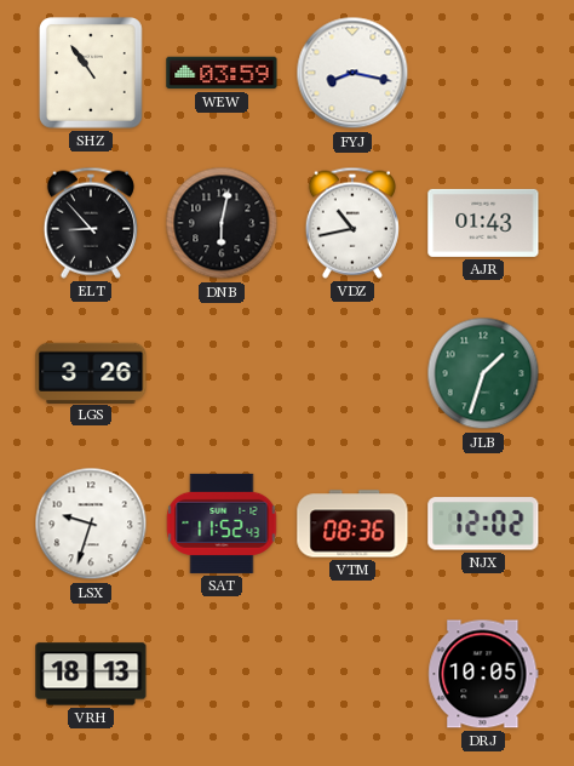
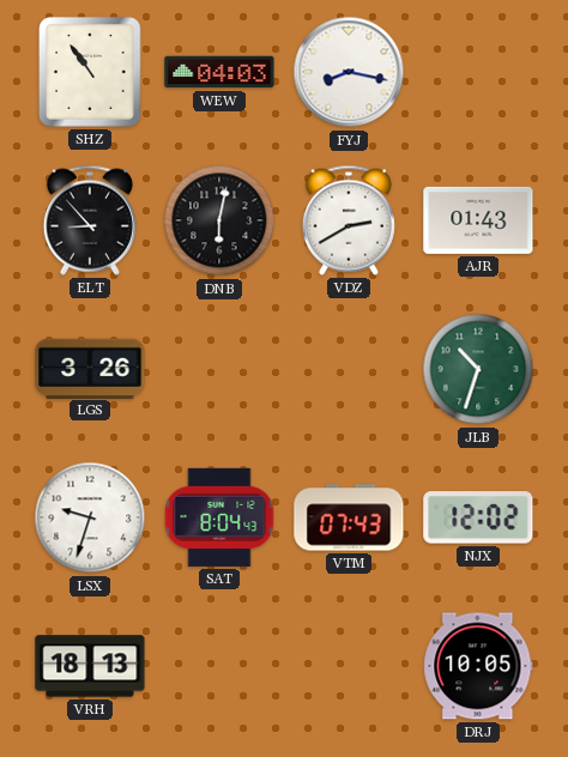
WEW: 03:59 -> 04:03
VDZ: 10:43 -> 2:40
JLB: 1:33 -> 10:33
SAT: 11:52 -> 8:04
VTM: 08:36 -> 07:43
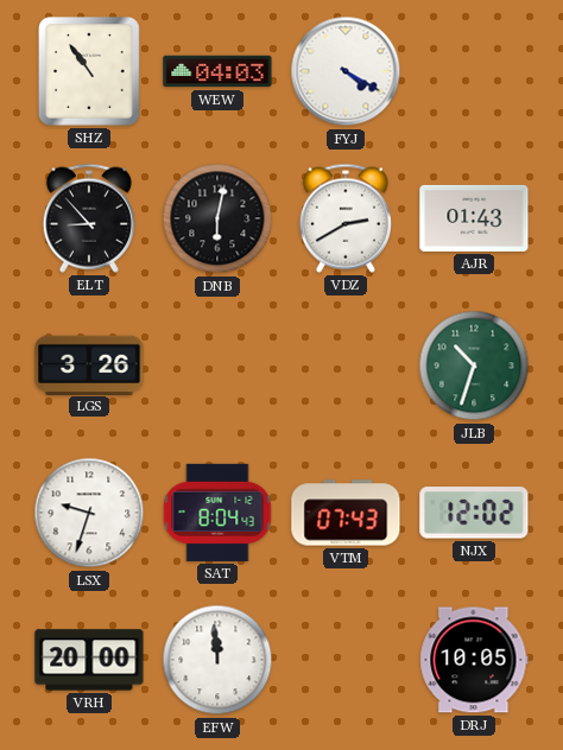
FYJ: 8:17 -> 4:20
VRH: 18:13 -> 20:00
EFW: none -> 11:59
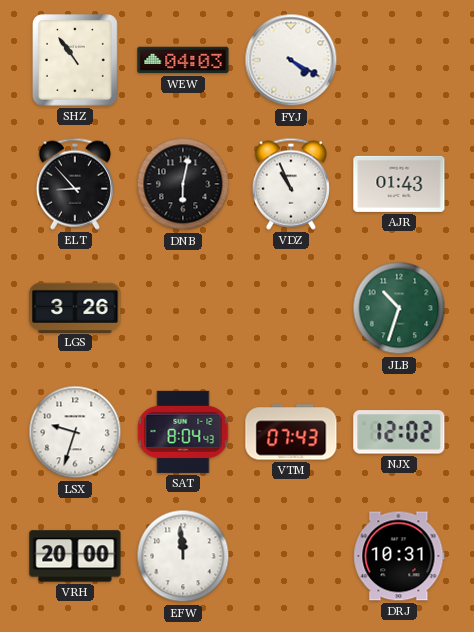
VDZ: 2:40 -> 10:56
DRJ: 10:05 -> 10:31
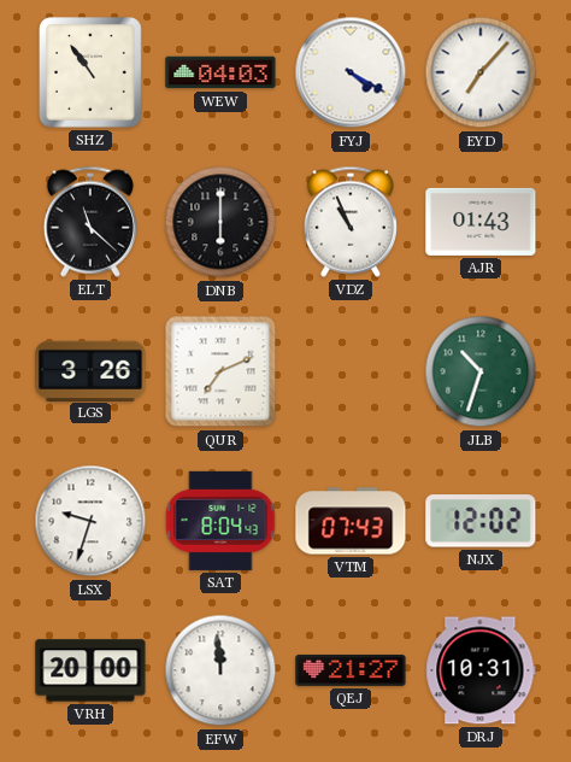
EYD: none -> 7:07
ELT: 8:53 -> 11:22
DNB: 6:02 -> 6:00
QUR: none -> 7:11
QEJ: none -> 21:27
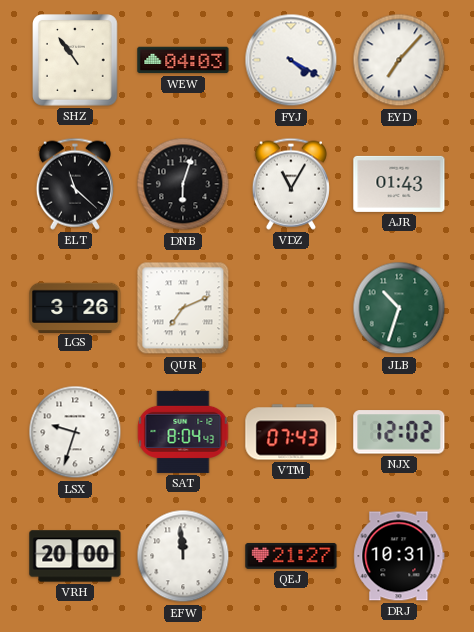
DNB: 6:00 -> 6:03
VDZ: 10:56 -> 11:05
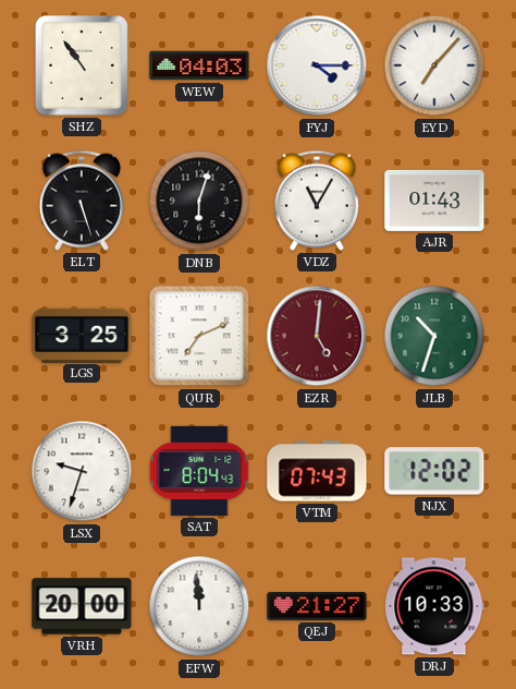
FYJ: 4:20 -> 4:15
ELT: 11:22 -> 5:27
LGS: 3:26 -> 3:25
EZR: none -> 5:01
DRJ: 10:31 -> 10:33
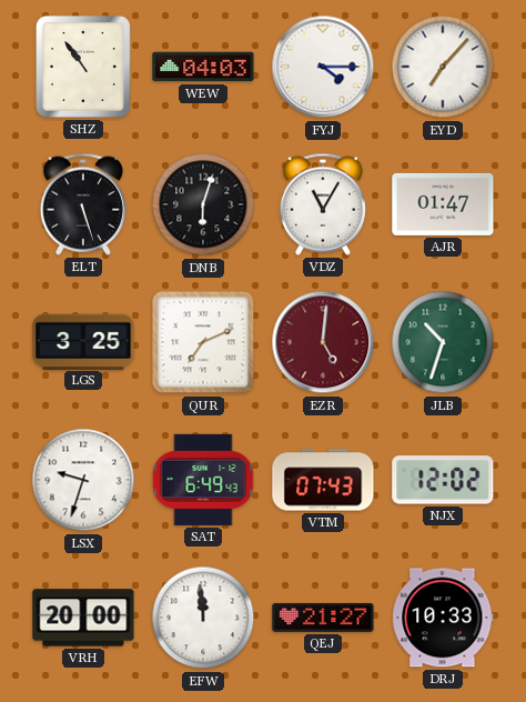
AJR: 01:43 -> 01:47
SAT: 8:04 -> 6:49
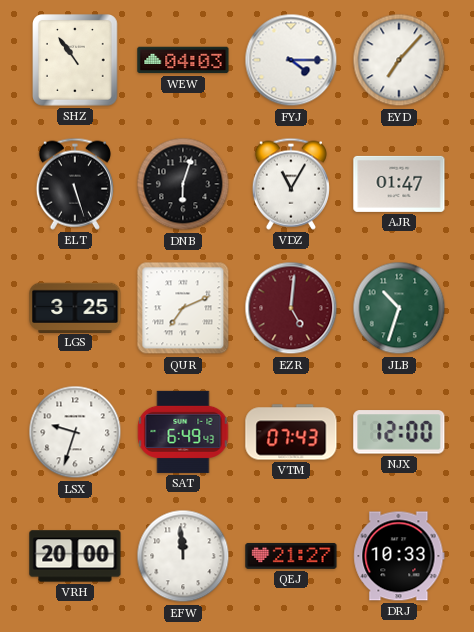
NJX: 12:02 -> 12:00
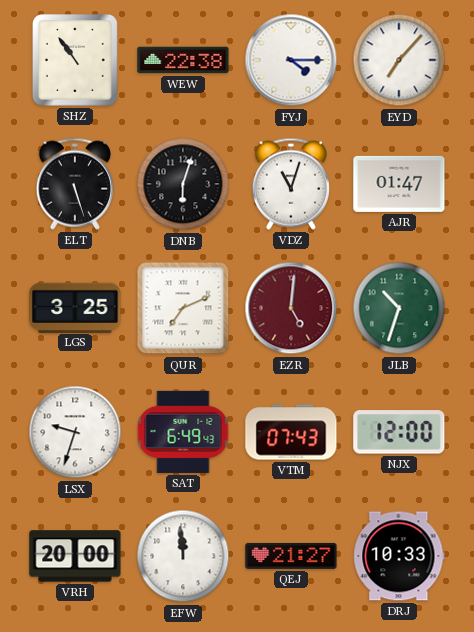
WEW: 04:03 -> 22:38
VDZ: 11:05 -> 11:03
